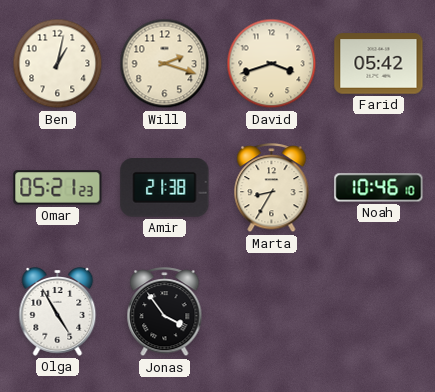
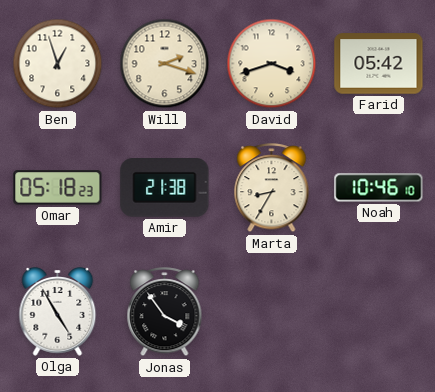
Ben: 1:02 -> 12:57
Omar: 05:21 -> 05:18
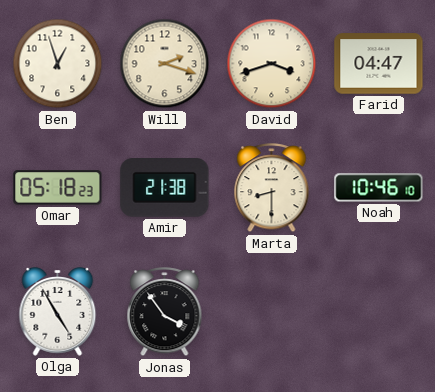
Farid: 05:42 -> 04:47
Marta: 8:35 -> 8:30
